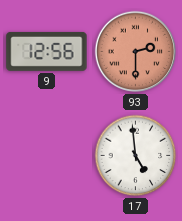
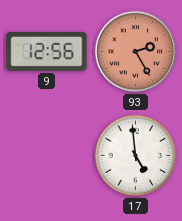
93: 2:30 -> 2:25
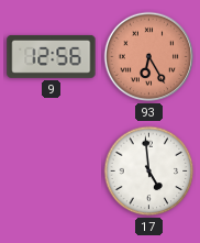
93: 2:25 -> 6:25
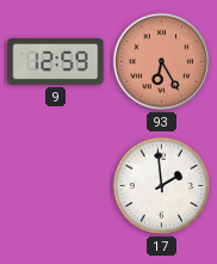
9: 12:56 -> 12:59
17: 4:59 -> 1:59
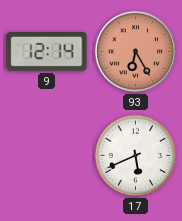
9: 12:59 -> 12:14
17: 1:59 -> 5:41
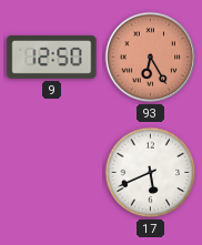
9: 12:14 -> 12:50
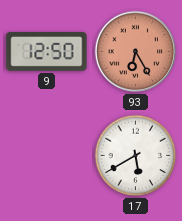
17: 5:41 -> 5:40
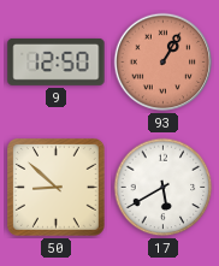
93: 6:25 -> 1:05
50: none -> 8:52
